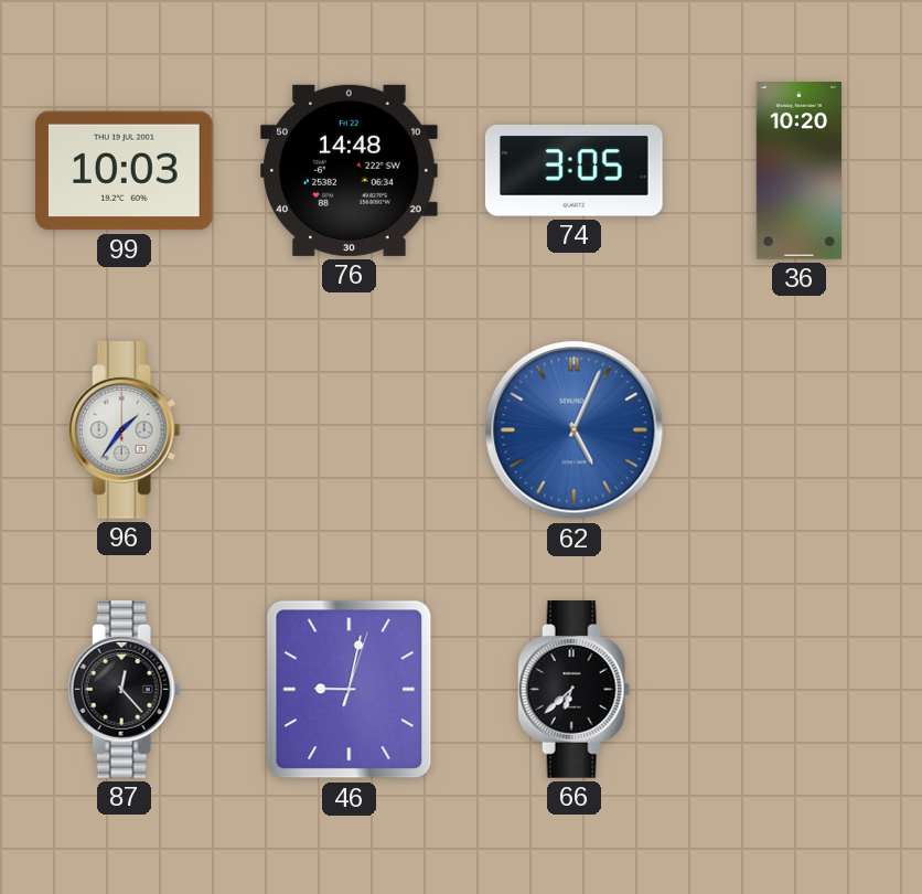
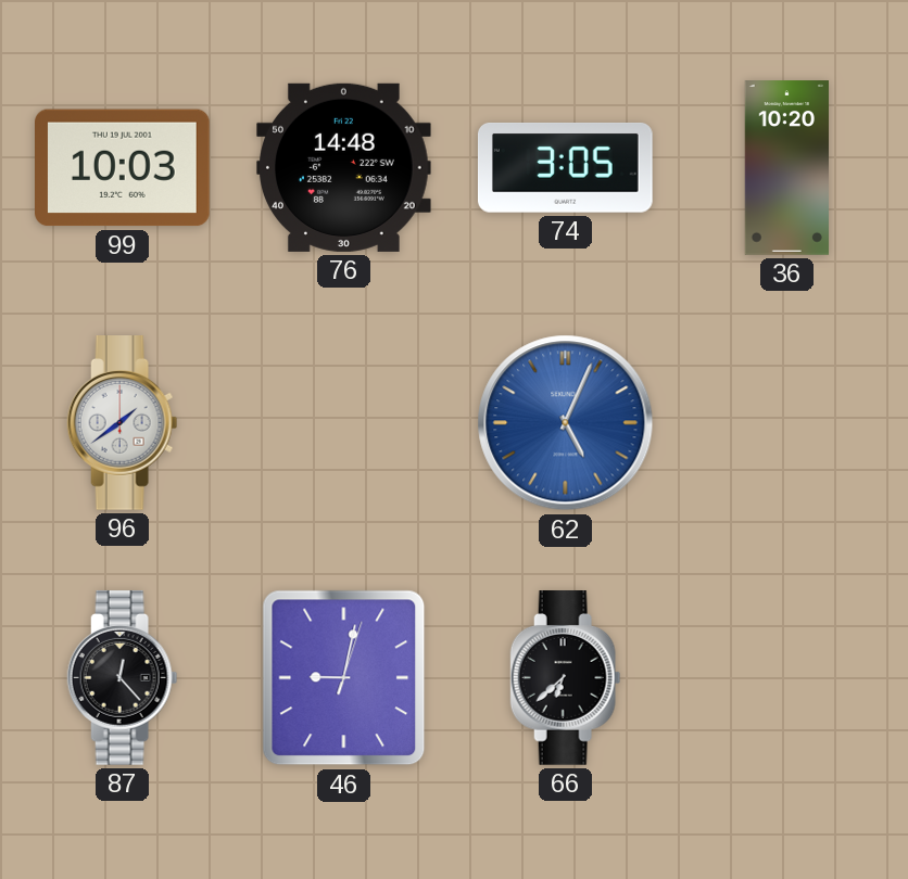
96: 1:36 -> 1:39
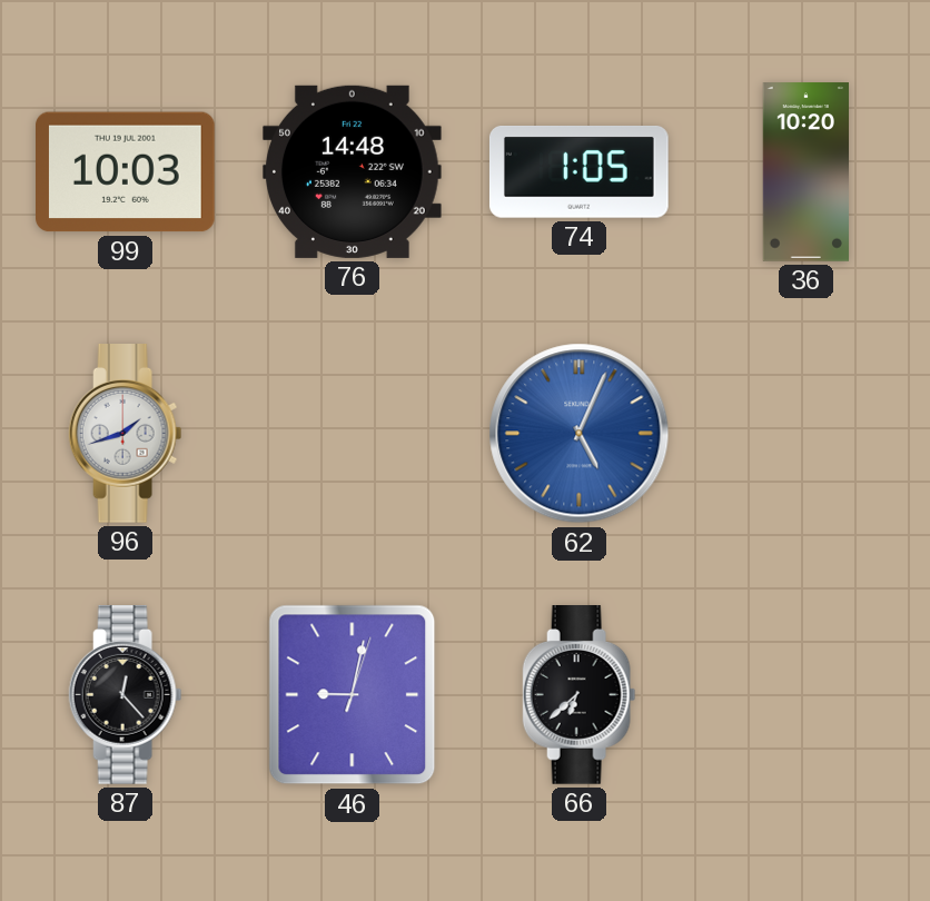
74: 3:05 -> 1:05
96: 1:39 -> 1:42
